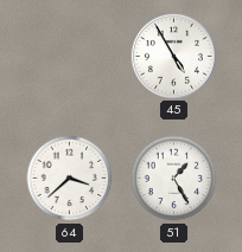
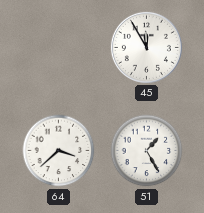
45: 4:55 -> 11:55
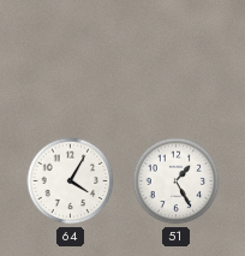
45: 11:55 -> none
64: 3:38 -> 4:05
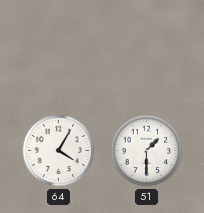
51: 1:25 -> 1:30
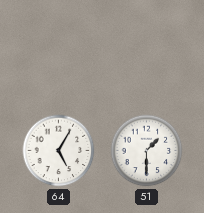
64: 4:05 -> 5:05
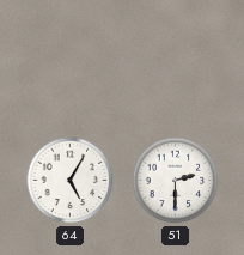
51: 1:30 -> 2:30
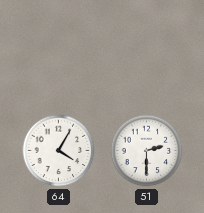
64: 5:05 -> 4:05
